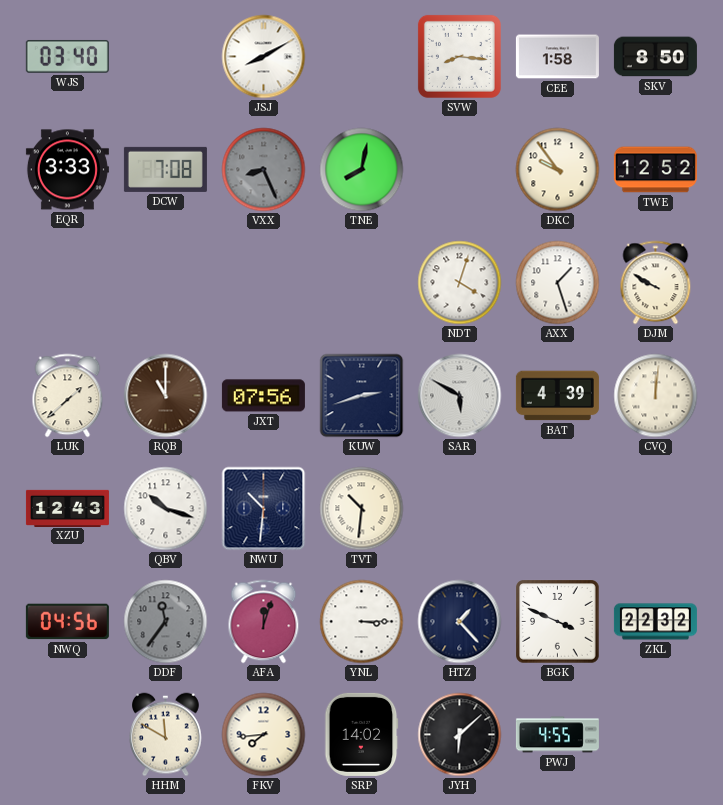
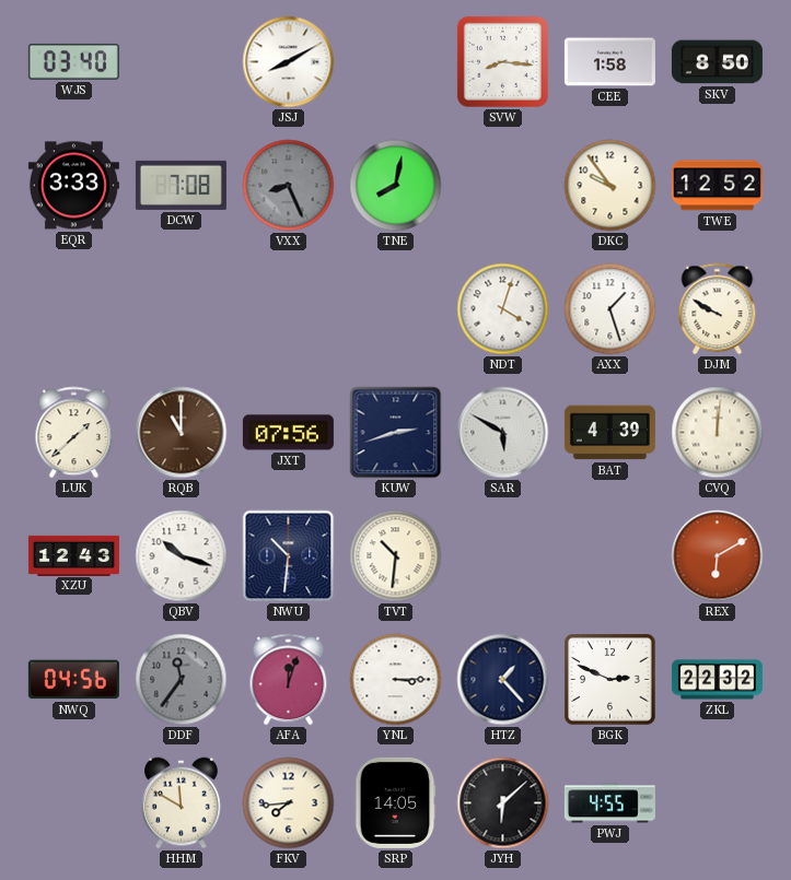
REX: none -> 6:10
BGK: 3:49 -> 2:49
SRP: 14:02 -> 14:05
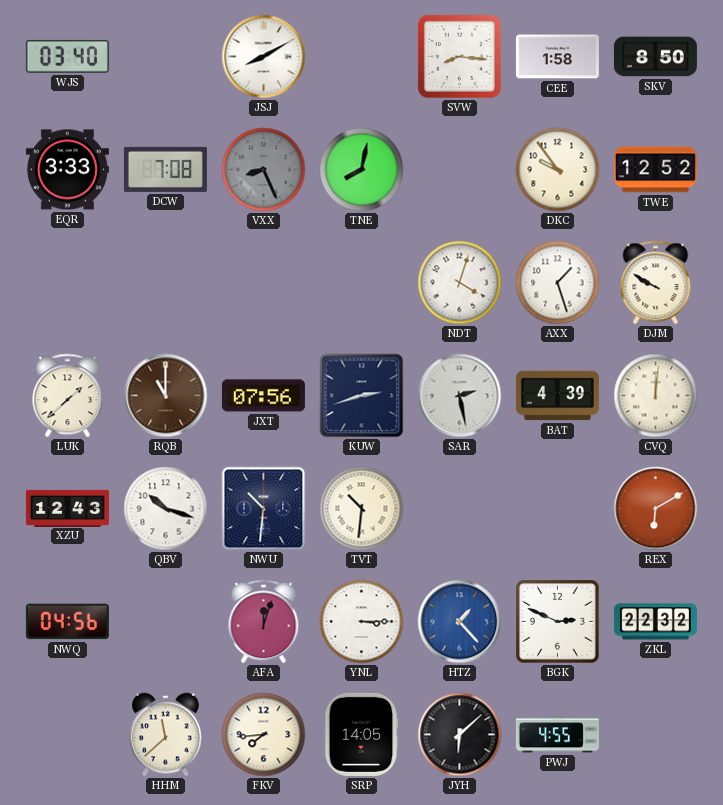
SAR: 5:50 -> 2:28
DDF: 11:36 -> none
HTZ dial: navy -> blue
HHM: 11:50 -> 11:38
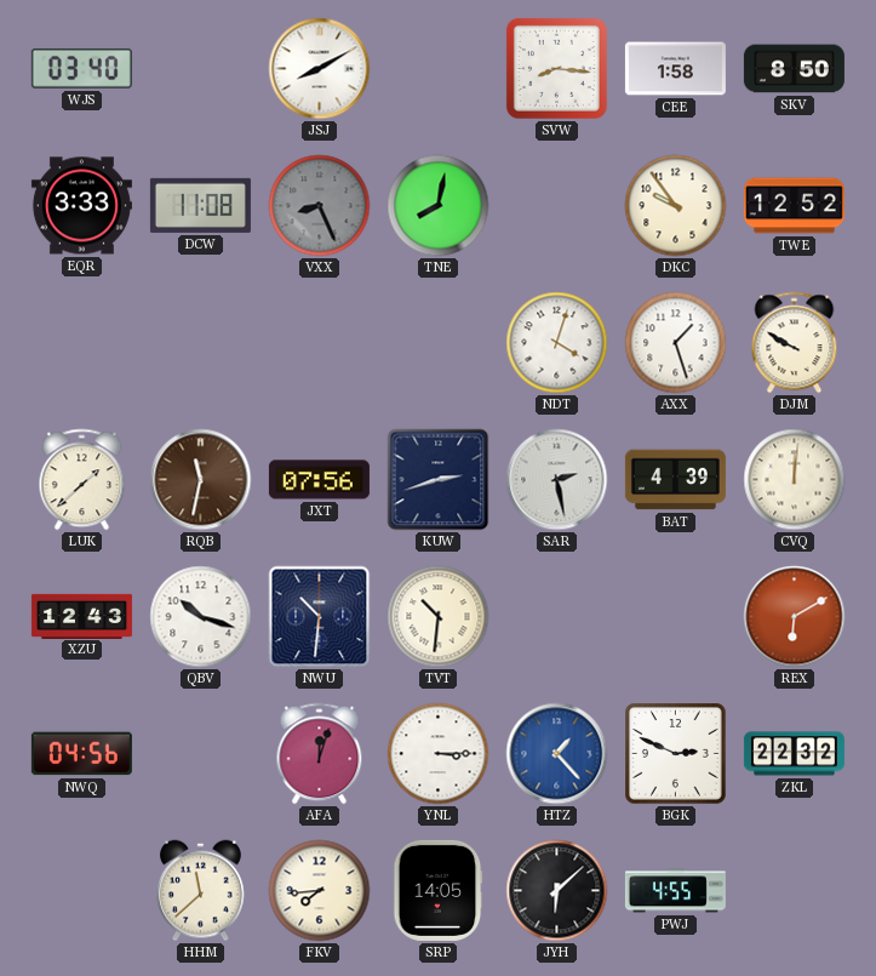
DCW: 7:08 -> 11:08
RQB: 11:00 -> 11:32
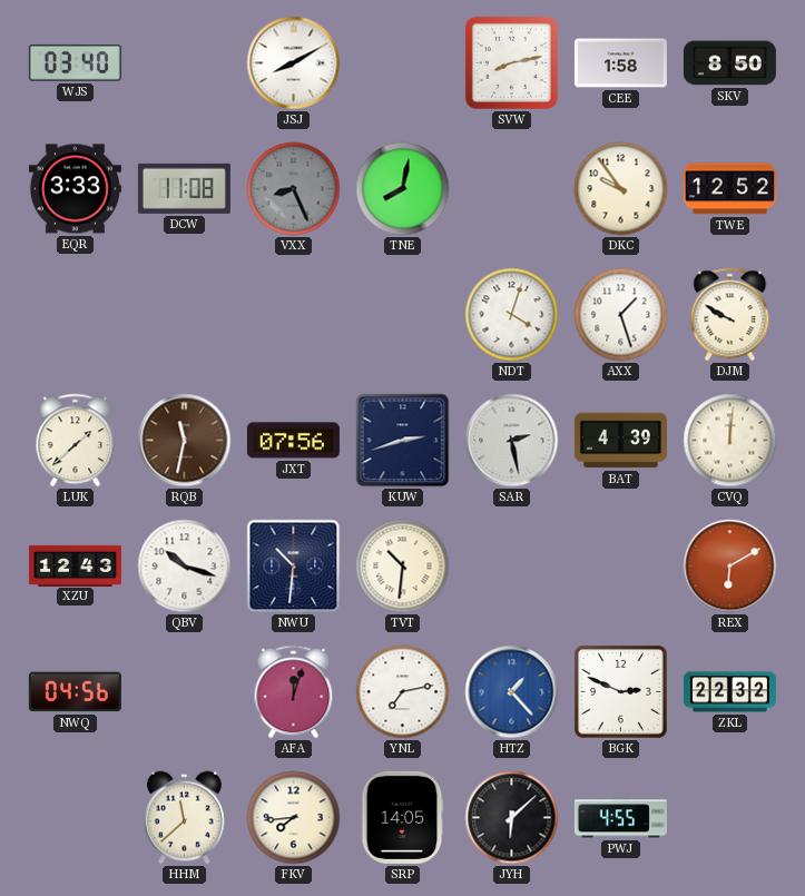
SVW: 8:16 -> 8:13
YNL: 3:15 -> 7:13
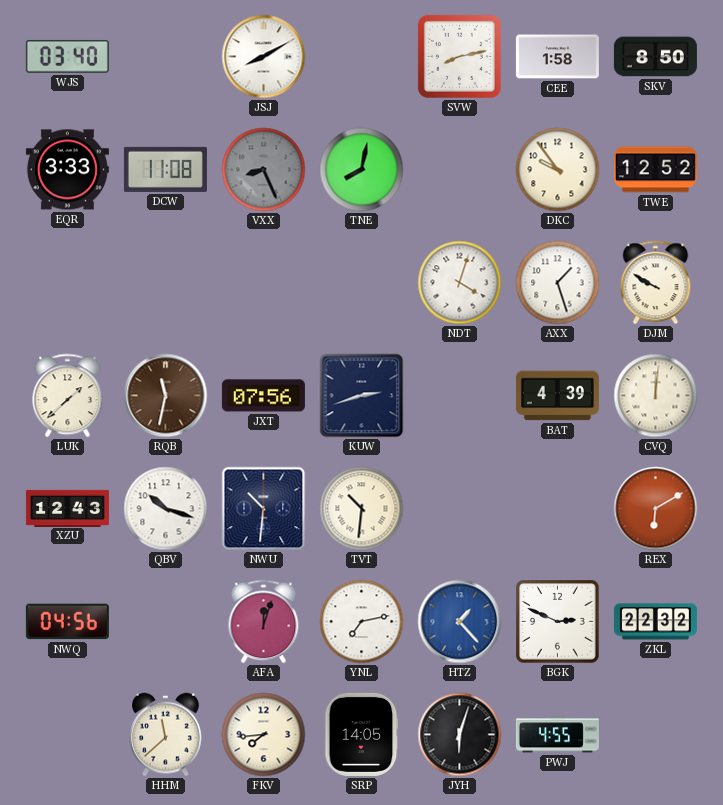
SAR: 2:28 -> none
JYH: 6:08 -> 6:03
